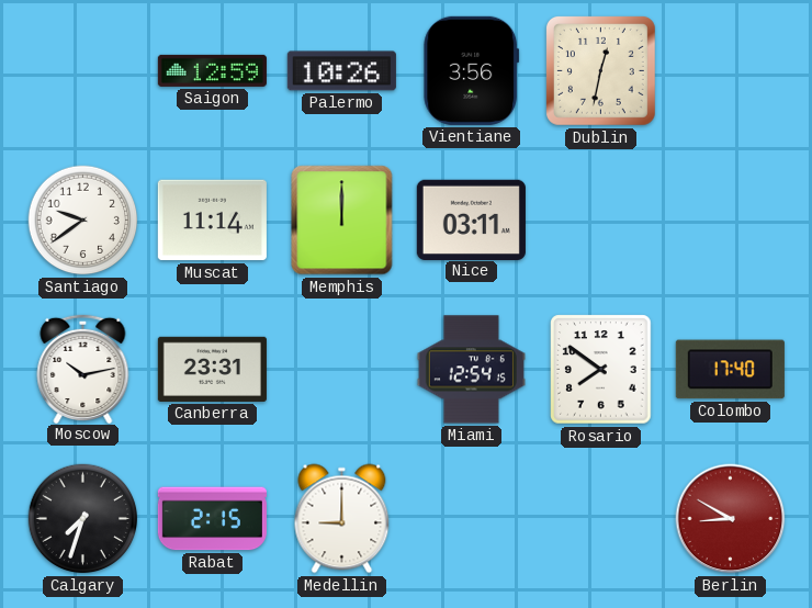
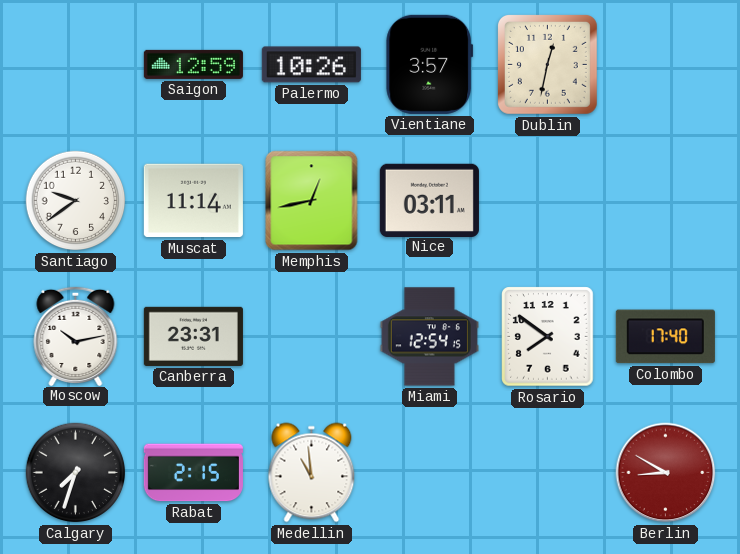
Vientiane: 3:56 -> 3:57
Memphis: 12:00 -> 12:43
Medellin: 9:00 -> 10:59
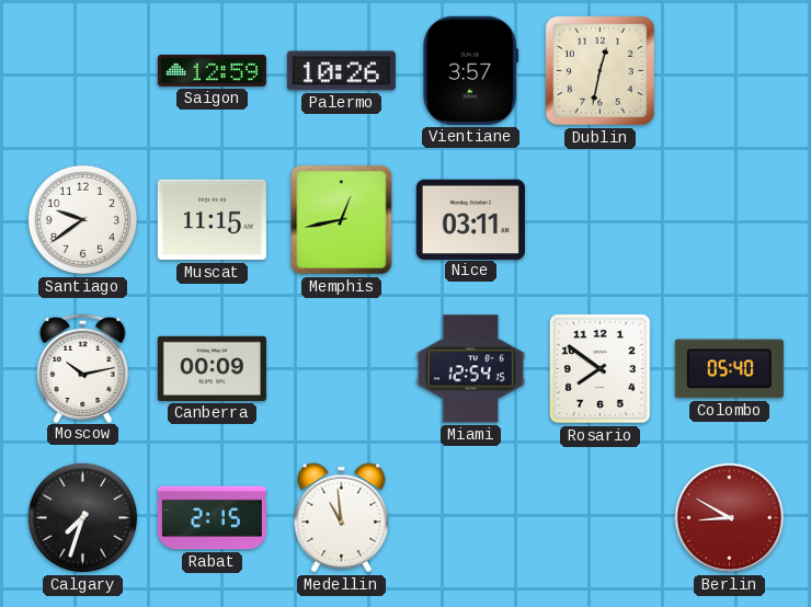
Muscat: 11:14 -> 11:15
Canberra: 23:31 -> 00:09
Colombo: 17:40 -> 05:40
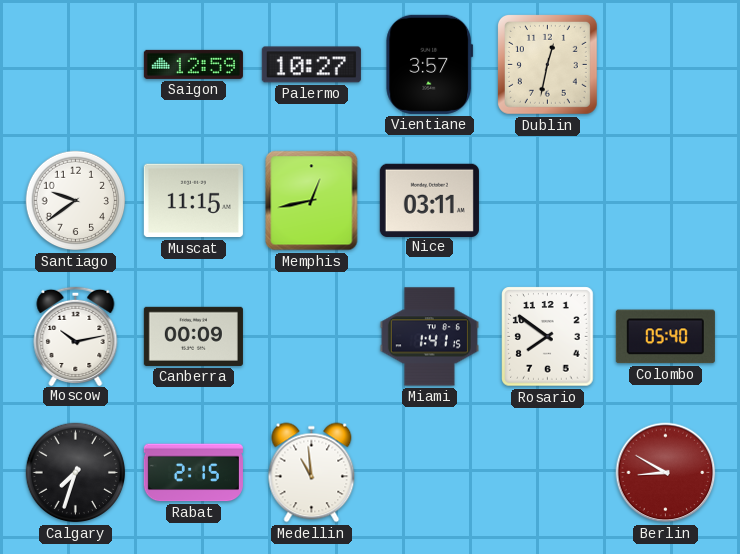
Palermo: 10:26 -> 10:27
Miami: 12:54 -> 1:41
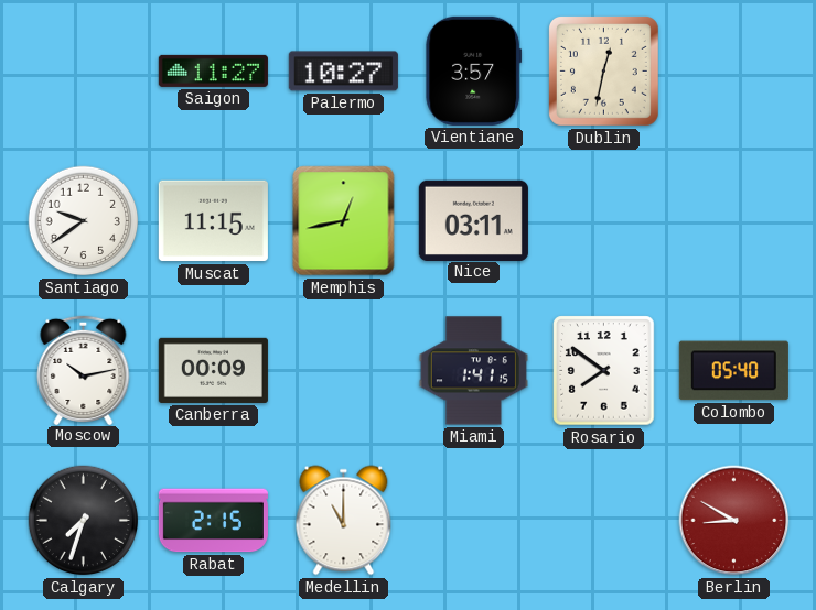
Saigon: 12:59 -> 11:27
Medellin: 10:59 -> 11:00
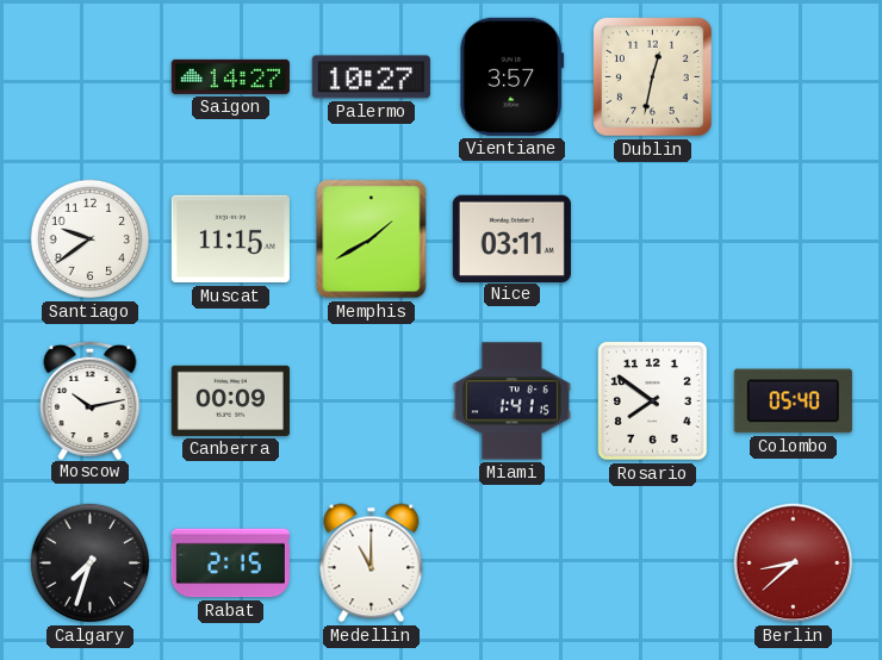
Saigon: 11:27 -> 14:27
Memphis: 12:43 -> 1:40
Berlin: 8:50 -> 8:38
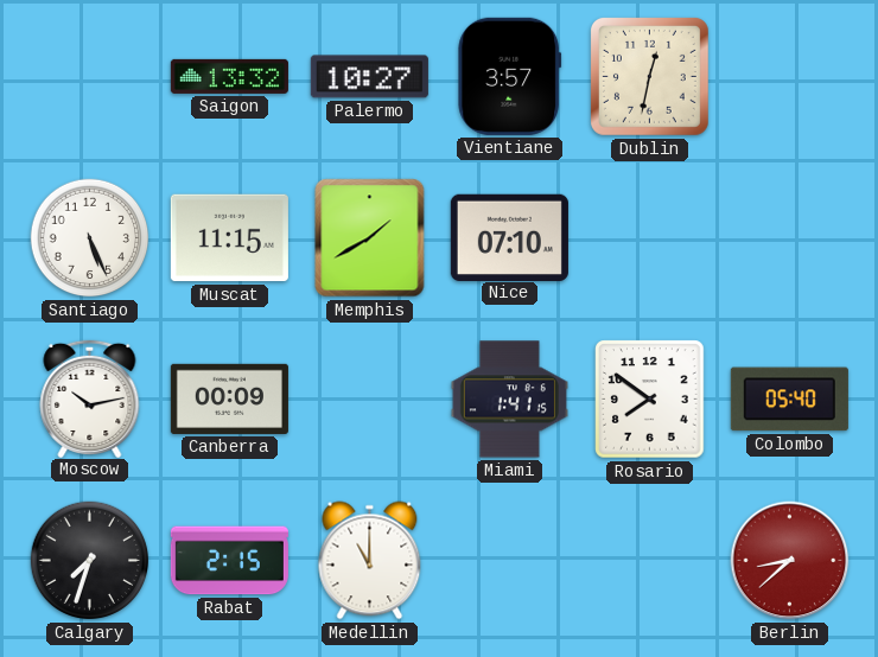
Saigon: 14:27 -> 13:32
Santiago: 9:39 -> 5:26
Nice: 03:11 -> 07:10
